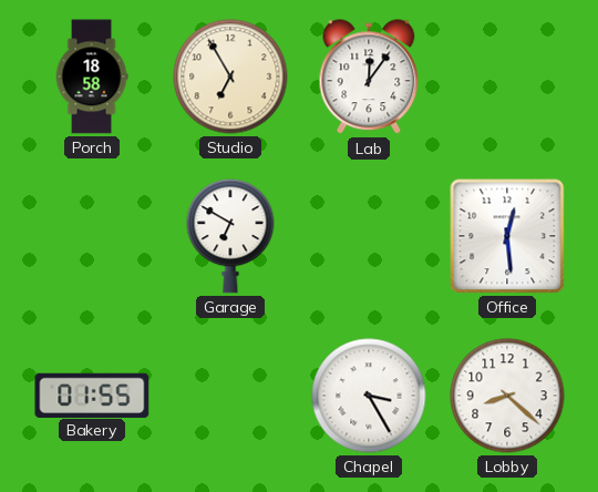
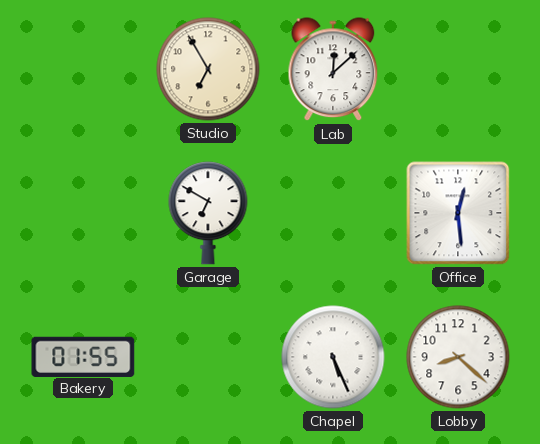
Porch: 18:58 -> none
Lab: 12:06 -> 12:08
Chapel: 3:25 -> 5:26
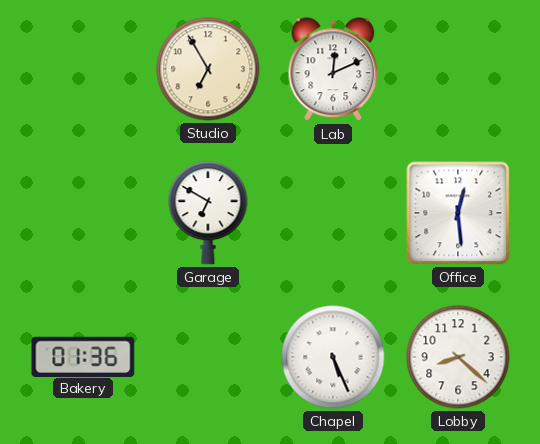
Lab: 12:08 -> 12:11
Bakery: 01:55 -> 01:36
